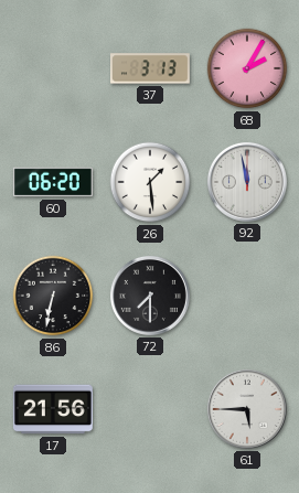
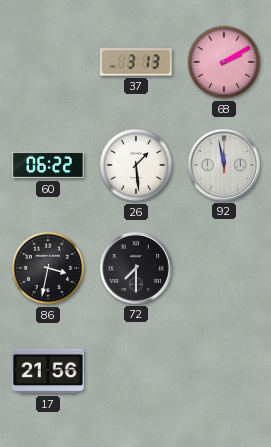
68: 2:05 -> 2:10
60: 06:20 -> 06:22
86: 6:32 -> 3:32
61: 5:45 -> none
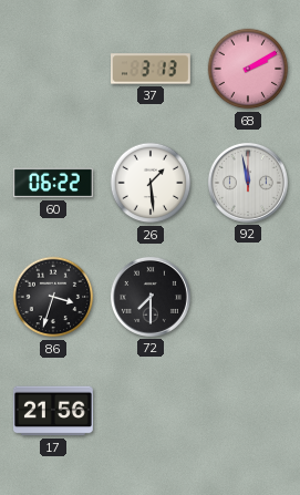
86: 3:32 -> 3:33
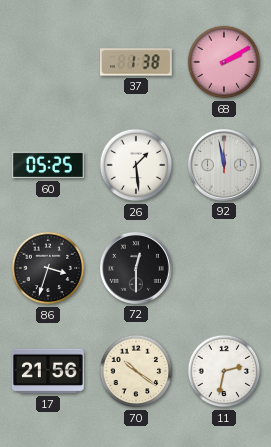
37: 3:13 -> 1:38
60: 06:22 -> 05:25
72: 7:30 -> 12:30
70: none -> 10:21
11: none -> 2:32
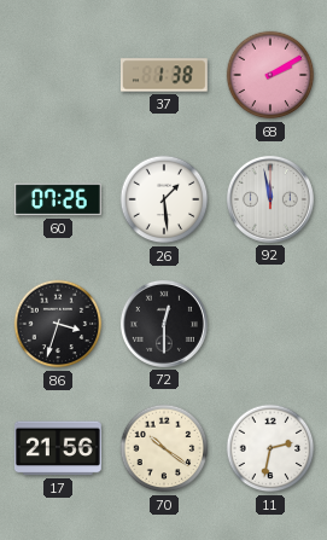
60: 05:25 -> 07:26
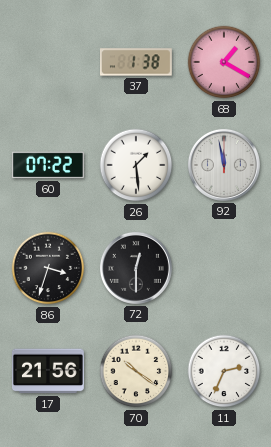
68: 2:10 -> 1:20
60: 07:26 -> 07:22
11: 2:32 -> 2:34
